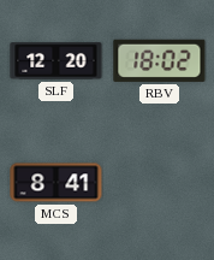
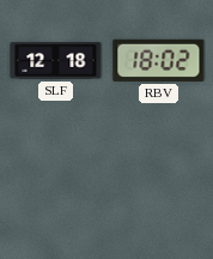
SLF: 12:20 -> 12:18
MCS: 8:41 -> none
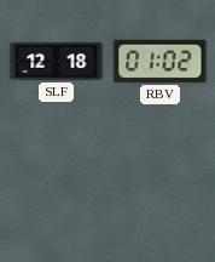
RBV: 18:02 -> 01:02
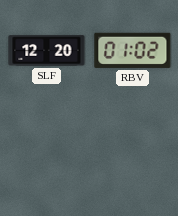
SLF: 12:18 -> 12:20
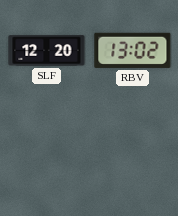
RBV: 01:02 -> 13:02
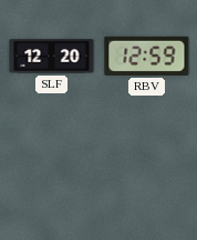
RBV: 13:02 -> 12:59
